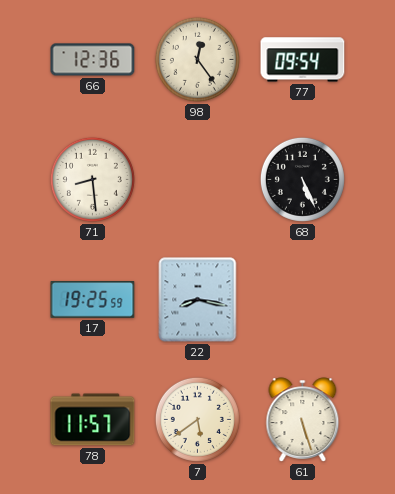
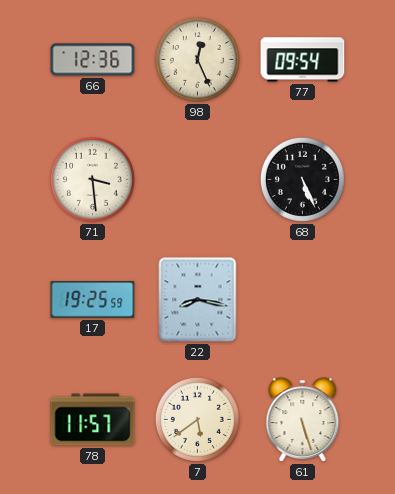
98: 12:24 -> 12:26
71: 8:29 -> 3:29
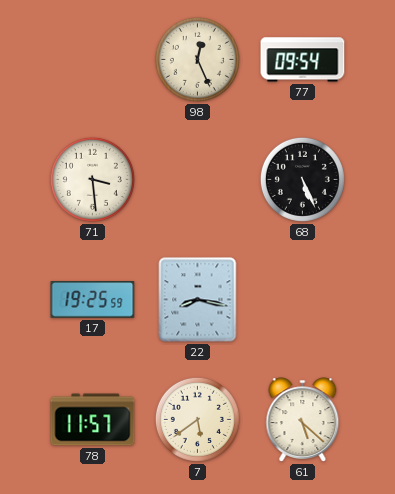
66: 12:36 -> none
61: 5:27 -> 5:22
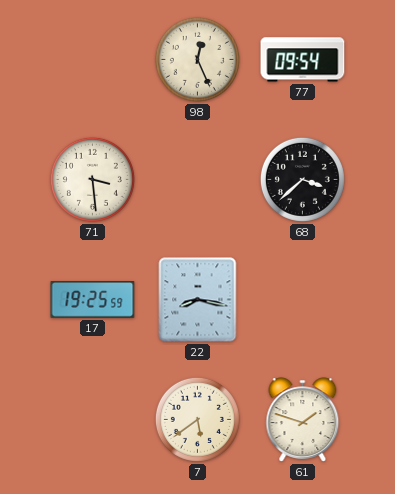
68: 5:26 -> 3:38
78: 11:57 -> none
61: 5:22 -> 1:48
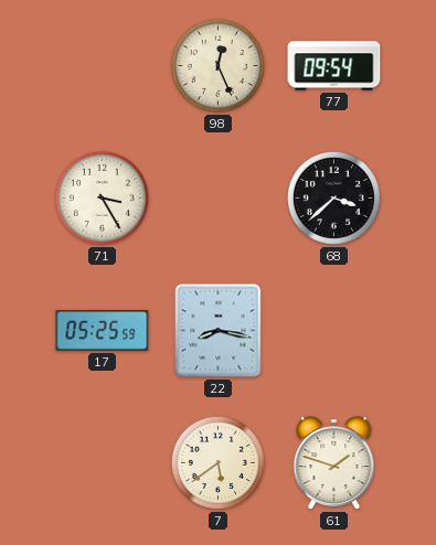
71: 3:29 -> 3:25
17: 19:25 -> 05:25
